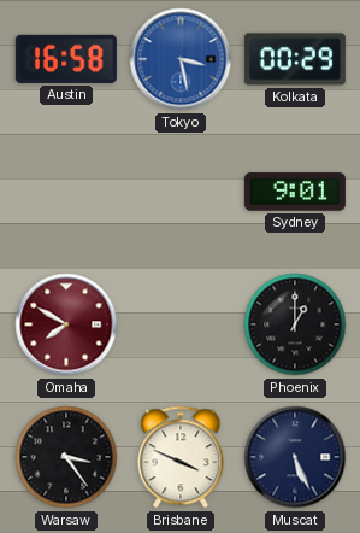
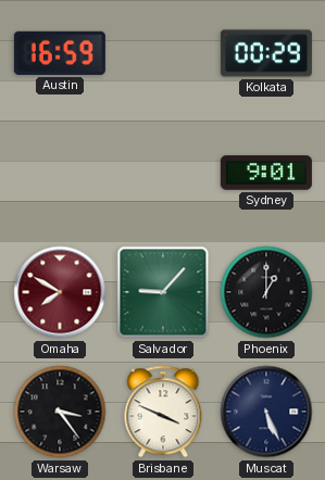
Austin: 16:58 -> 16:59
Tokyo: 3:28 -> none
Salvador: none -> 9:07
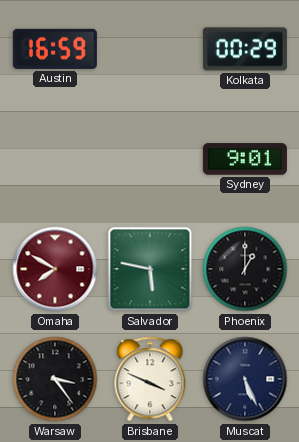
Salvador: 9:07 -> 5:47
